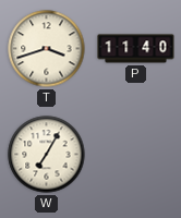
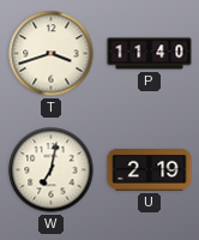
W: 7:05 -> 7:02
U: none -> 2:19
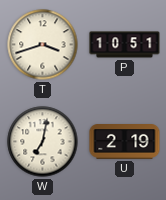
P: 11:40 -> 10:51
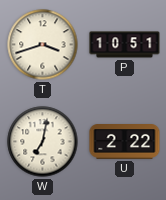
U: 2:19 -> 2:22
